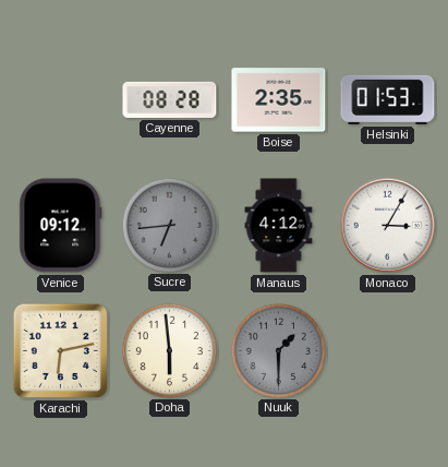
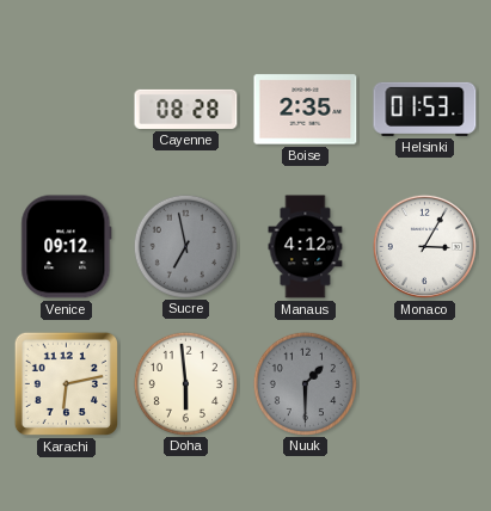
Sucre: 6:44 -> 6:58
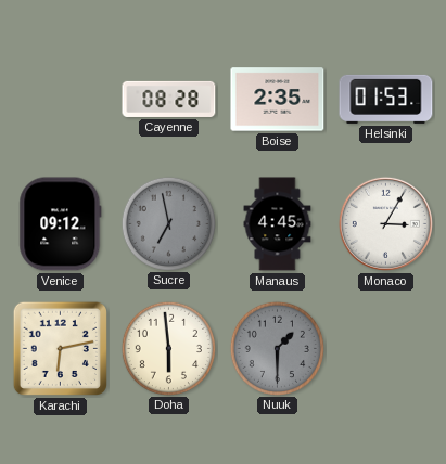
Manaus: 4:12 -> 4:45
